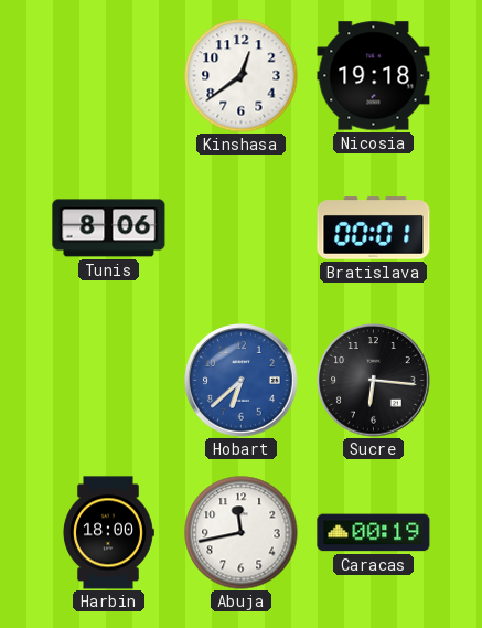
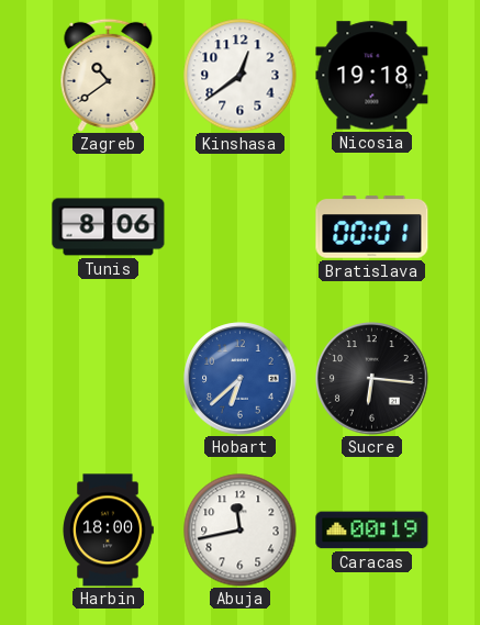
Zagreb: none -> 10:39
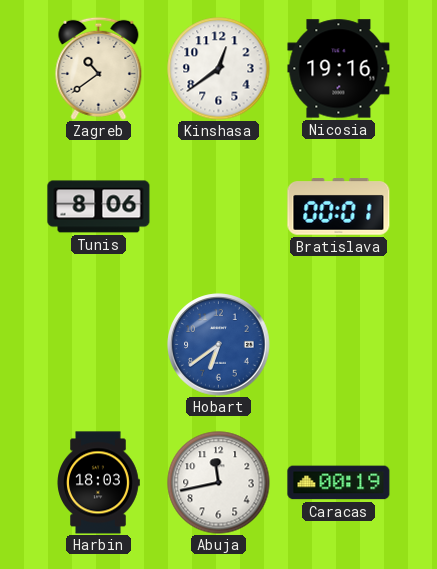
Nicosia: 19:18 -> 19:16
Hobart: 6:38 -> 6:39
Sucre: 6:16 -> none
Harbin: 18:00 -> 18:03
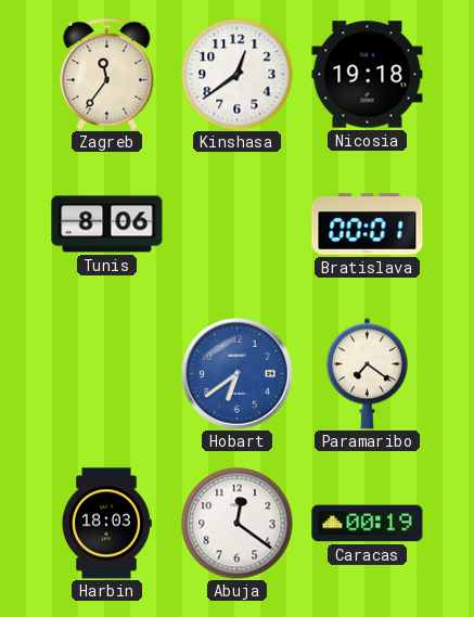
Zagreb: 10:39 -> 11:36
Nicosia: 19:16 -> 19:18
Paramaribo: none -> 7:21
Abuja: 11:43 -> 12:21
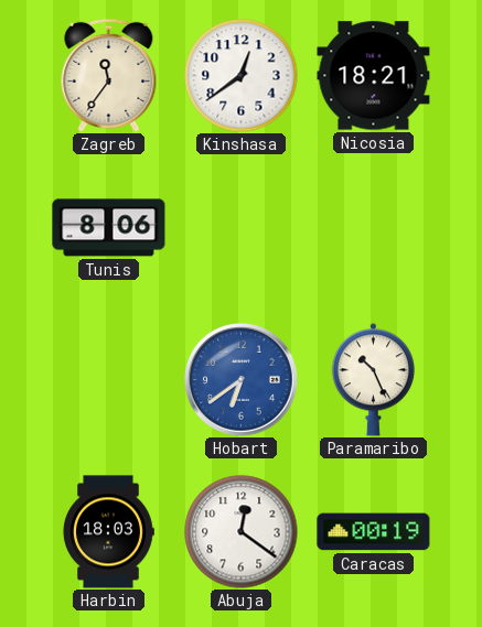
Nicosia: 19:18 -> 18:21
Bratislava: 00:01 -> none
Paramaribo: 7:21 -> 10:26
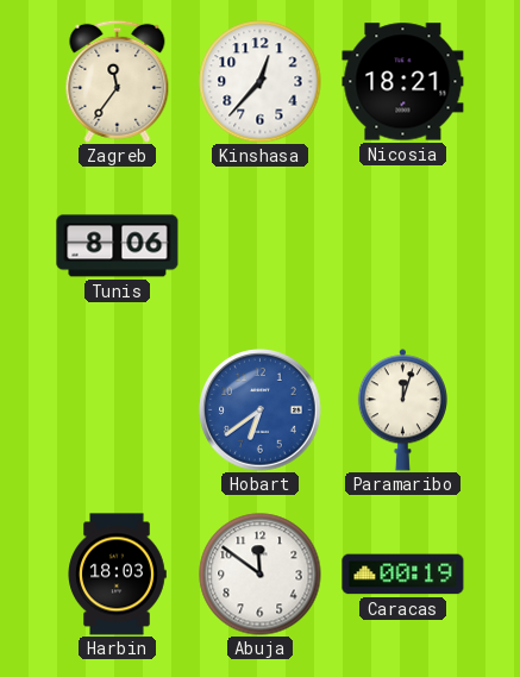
Kinshasa: 12:39 -> 12:37
Paramaribo: 10:26 -> 12:03
Abuja: 12:21 -> 11:51
